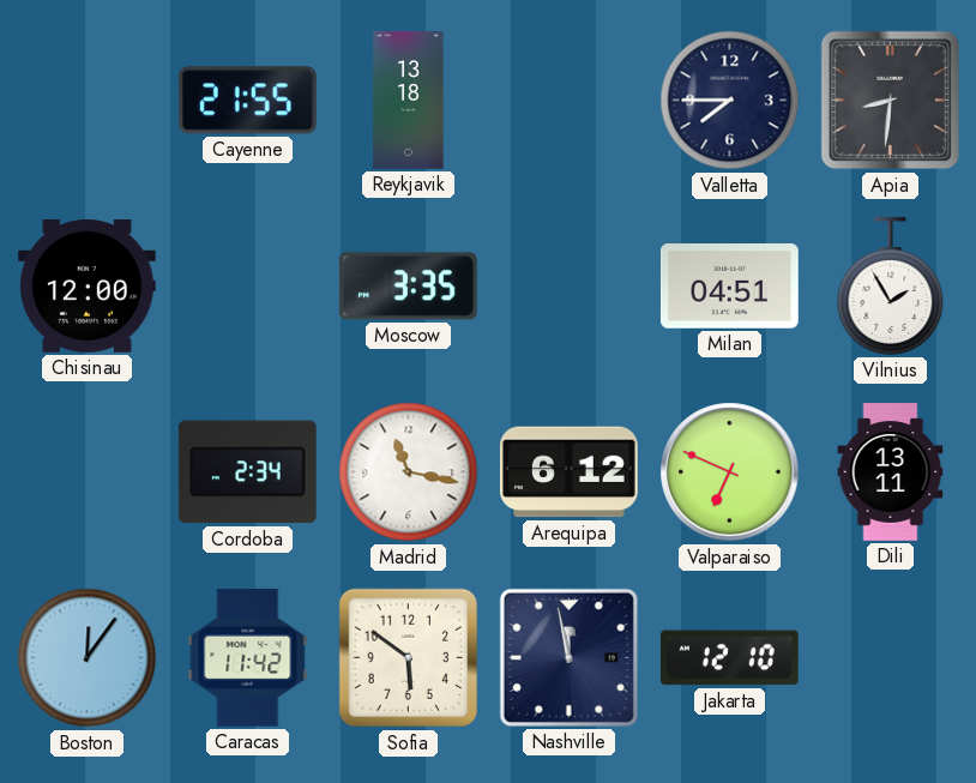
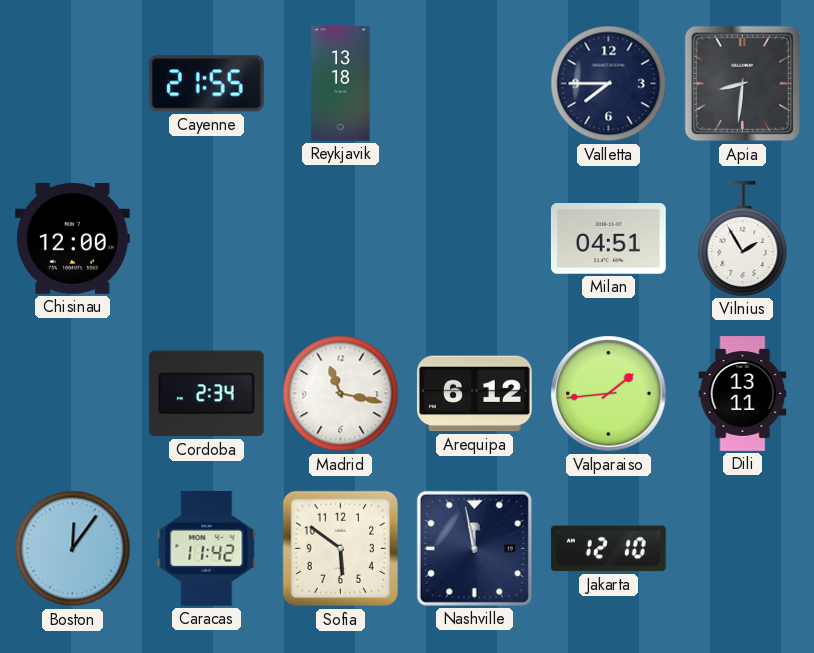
Moscow: 3:35 -> none
Valparaiso: 6:49 -> 1:44
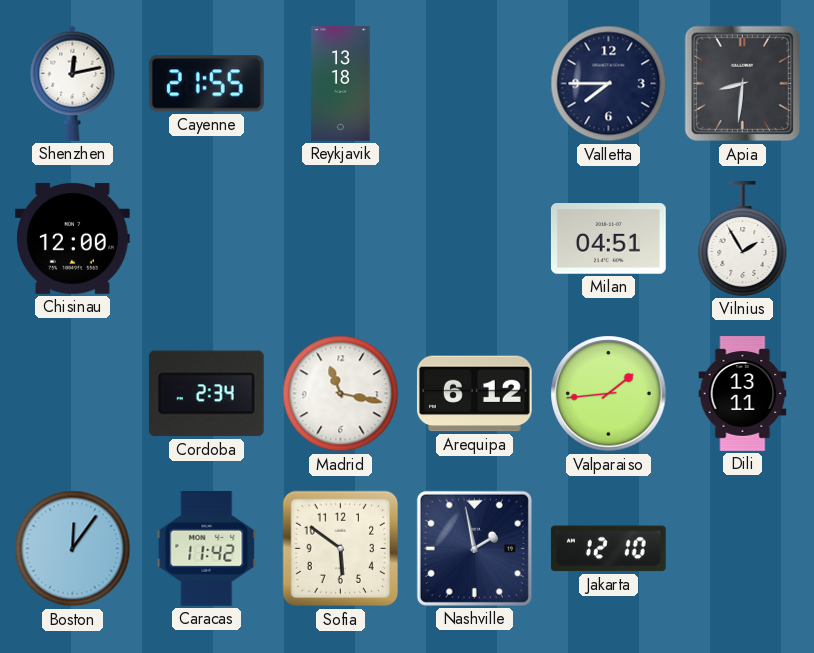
Shenzhen: none -> 12:13
Nashville: 11:58 -> 1:58
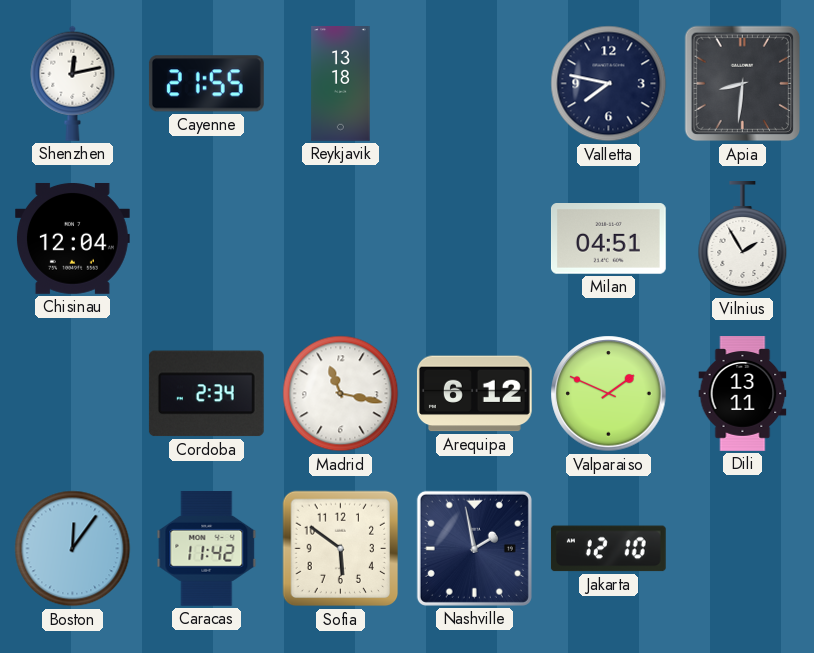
Valletta: 7:45 -> 7:47
Chisinau: 12:00 -> 12:04
Valparaiso: 1:44 -> 1:49
